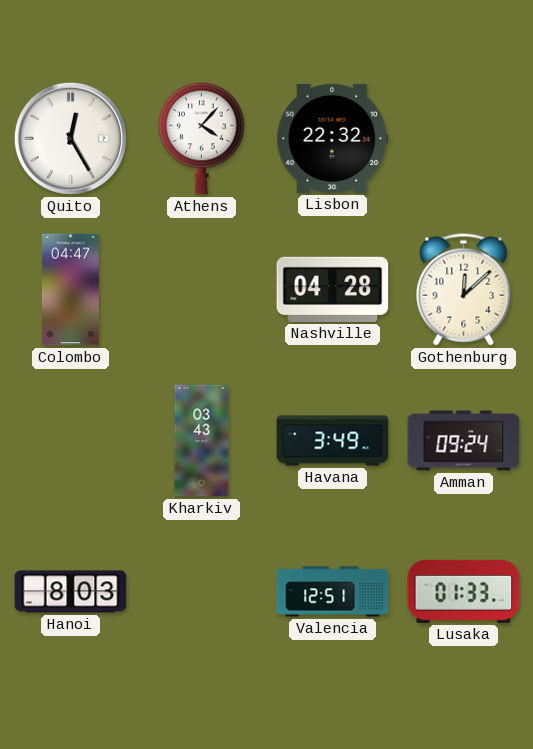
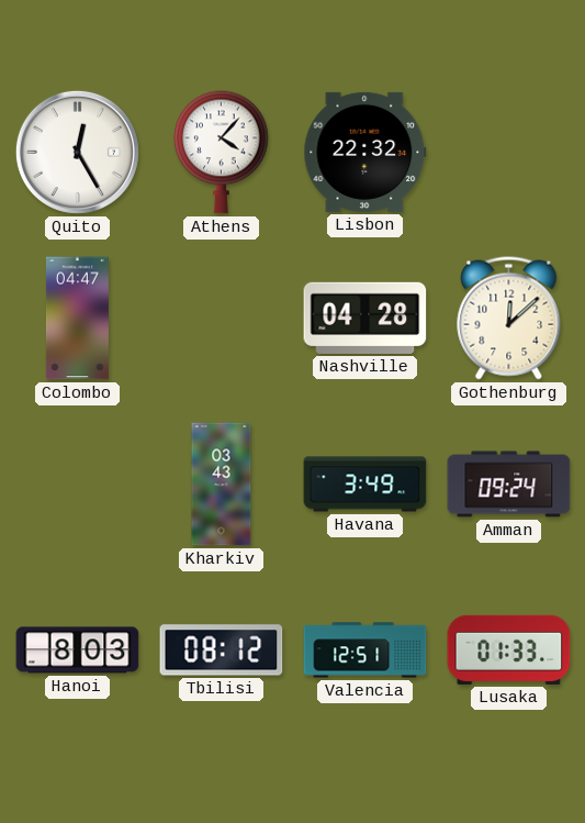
Tbilisi: none -> 08:12
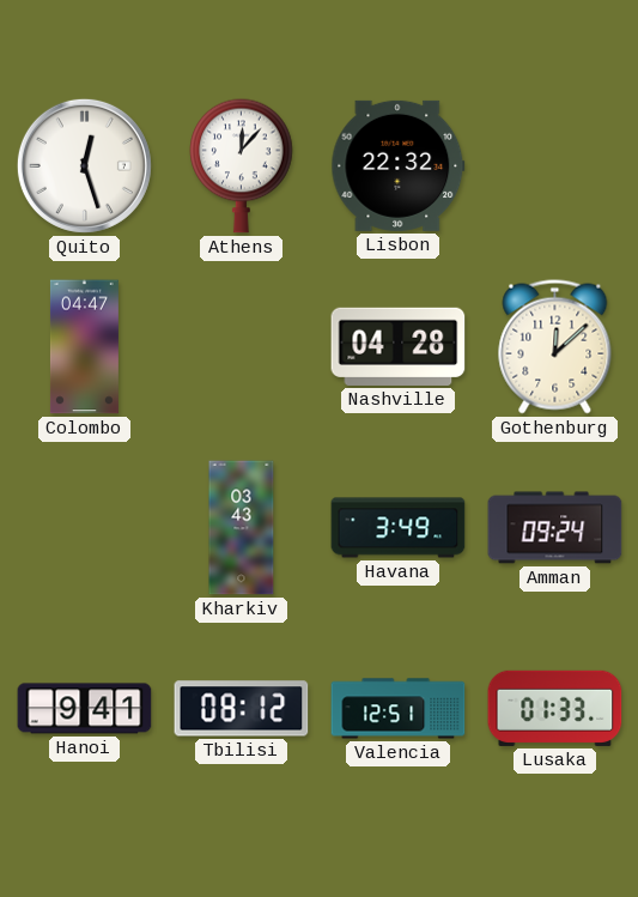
Quito: 12:25 -> 12:27
Athens: 4:07 -> 12:07
Hanoi: 8:03 -> 9:41
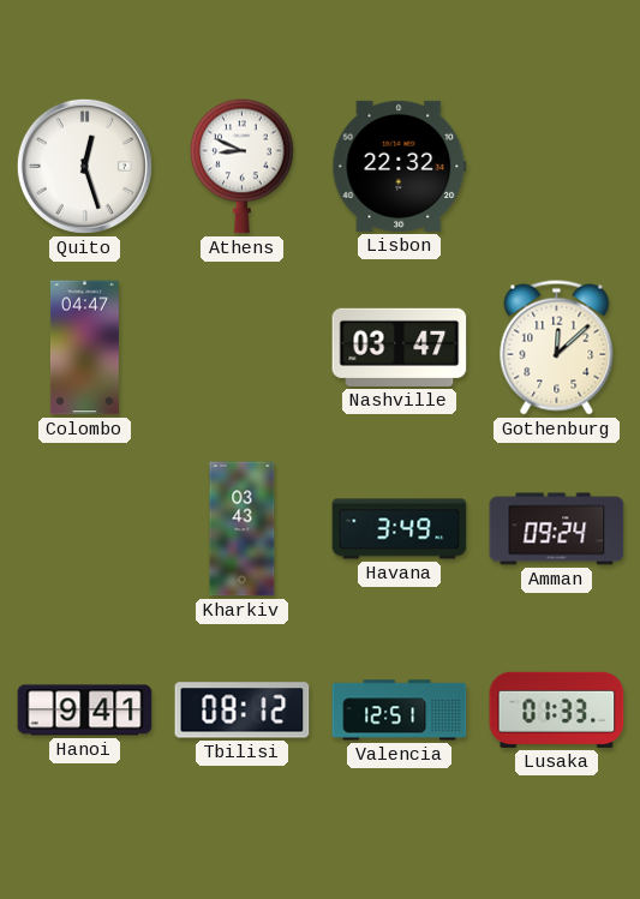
Athens: 12:07 -> 8:49
Nashville: 04:28 -> 03:47
